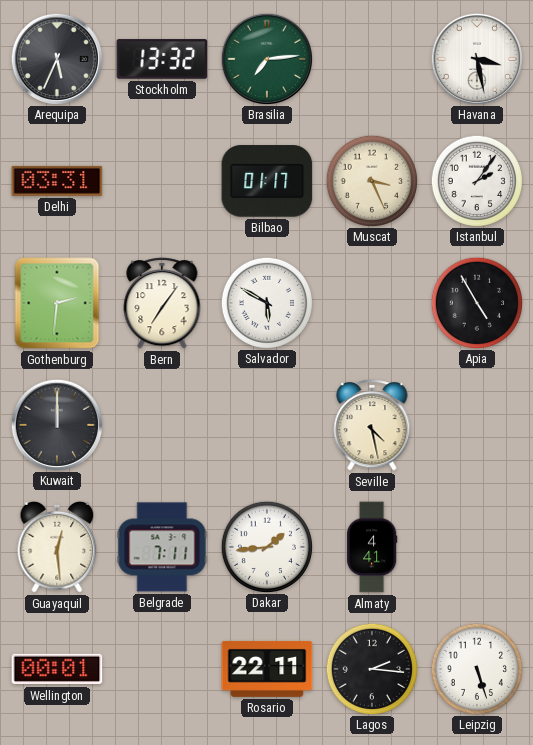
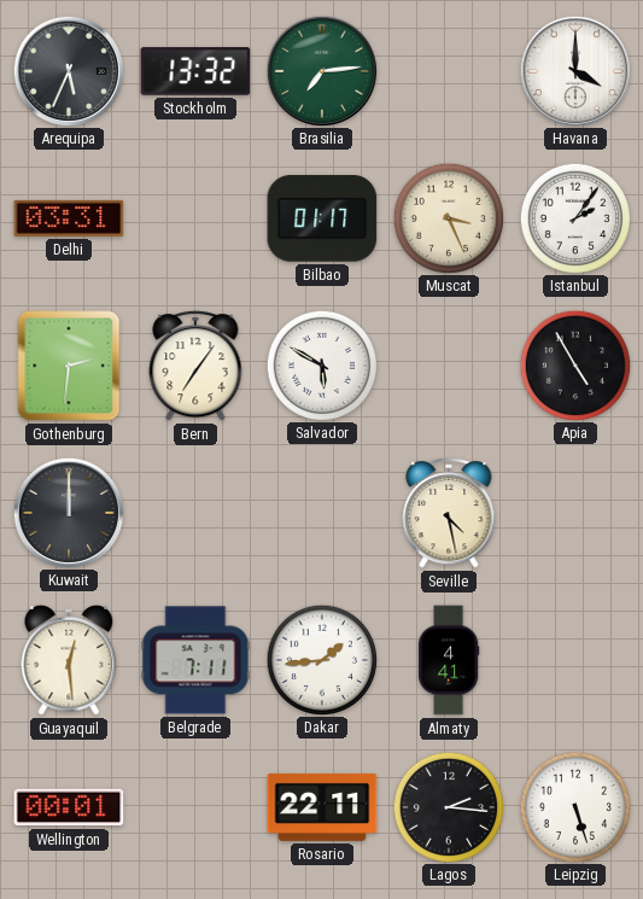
Havana: 3:28 -> 4:00
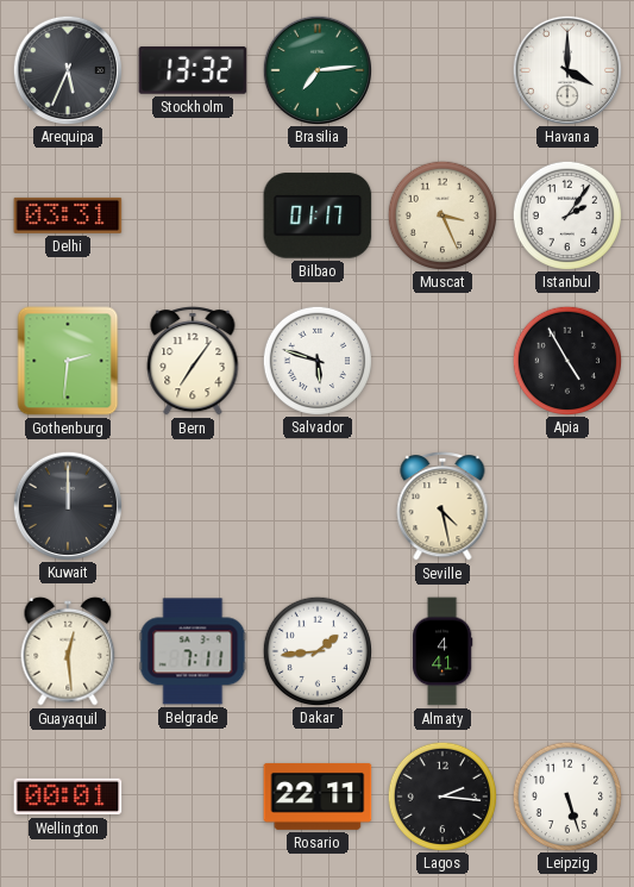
Salvador: 5:50 -> 5:48
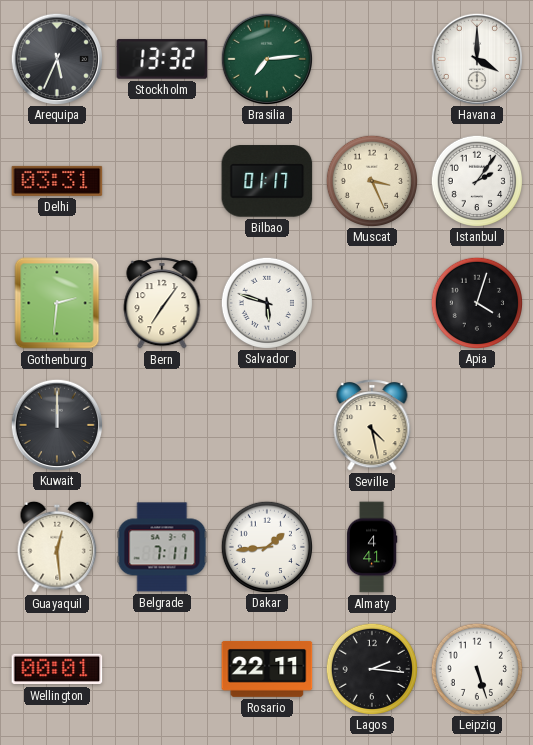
Apia: 4:55 -> 4:03
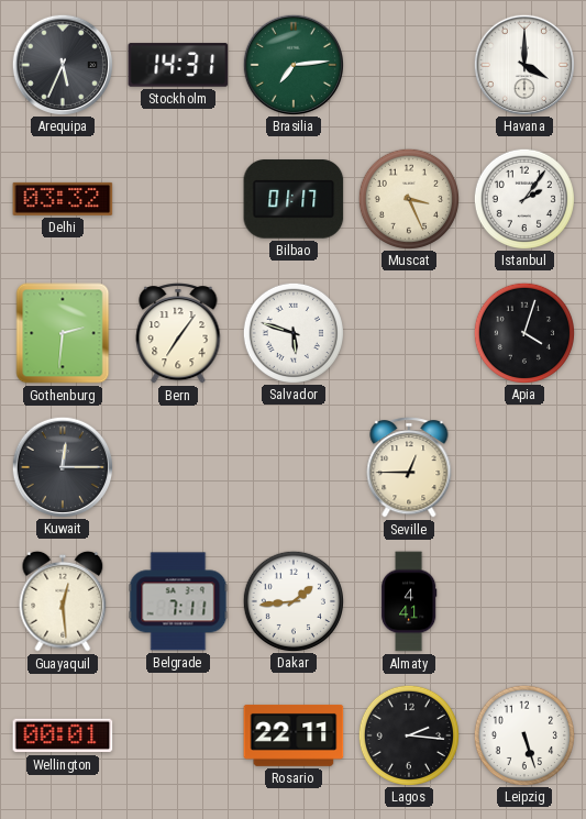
Stockholm: 13:32 -> 14:31
Delhi: 03:31 -> 03:32
Kuwait: 12:00 -> 12:15
Seville: 4:28 -> 12:45
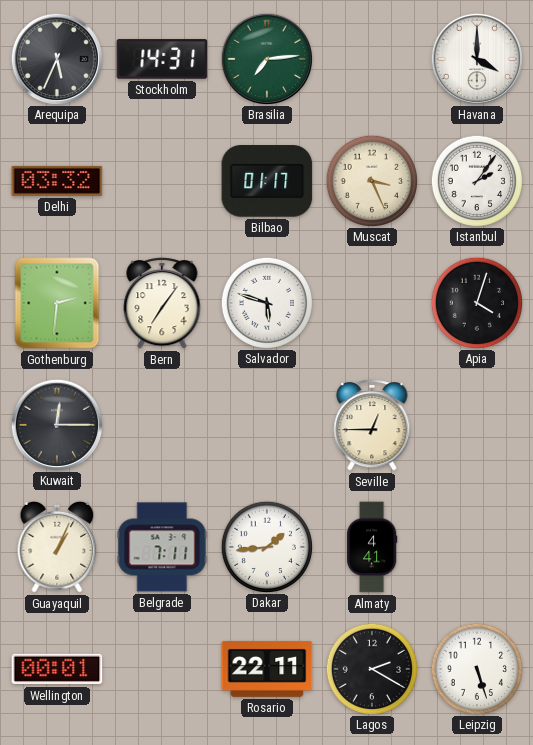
Guayaquil: 12:29 -> 1:04
Lagos: 2:16 -> 2:20
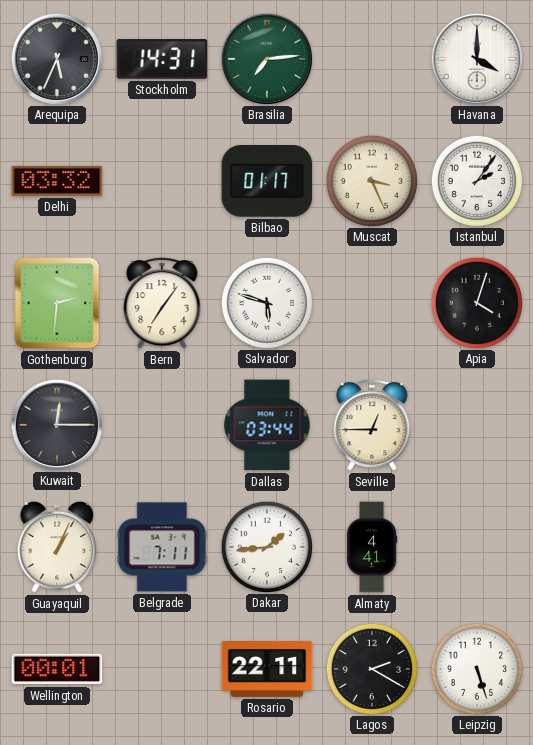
Dallas: none -> 03:44
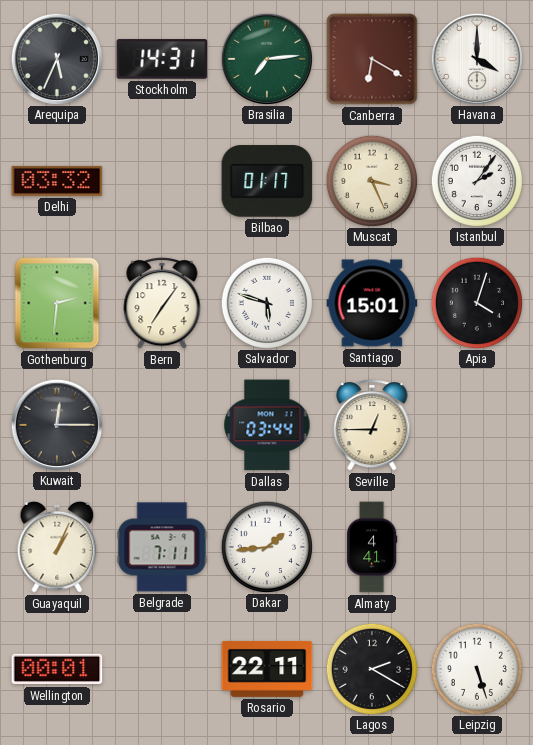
Canberra: none -> 6:20
Santiago: none -> 15:01
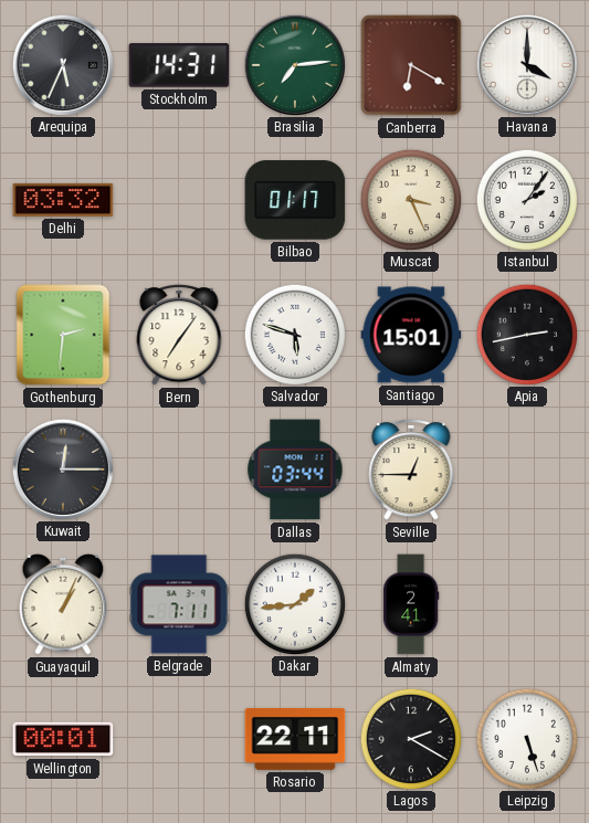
Apia: 4:03 -> 2:43
Almaty: 4:41 -> 2:41
